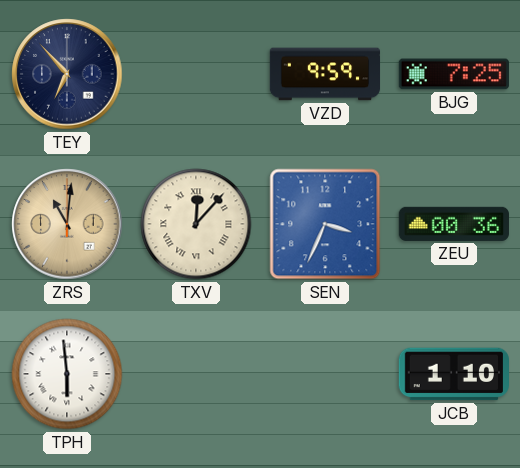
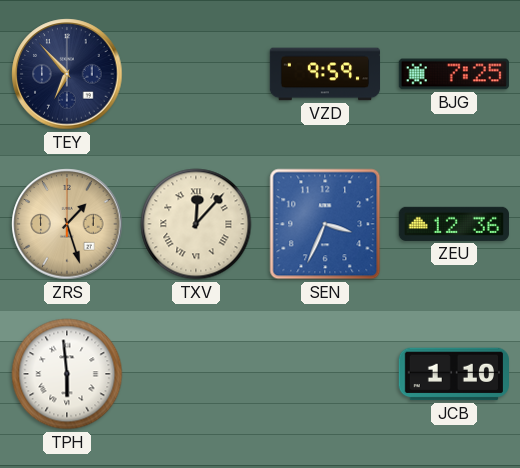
ZRS: 11:01 -> 1:27
ZEU: 00:36 -> 12:36
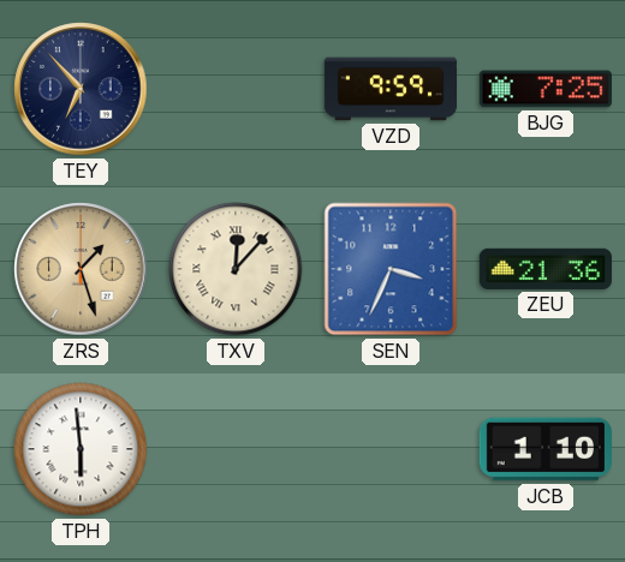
ZEU: 12:36 -> 21:36
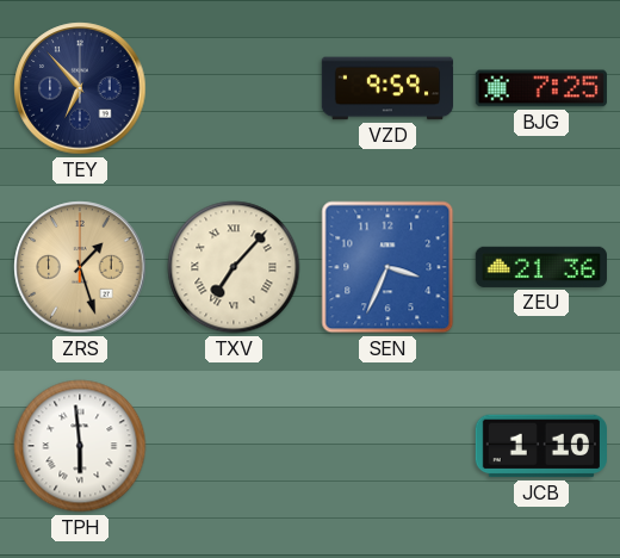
TXV: 12:07 -> 7:07
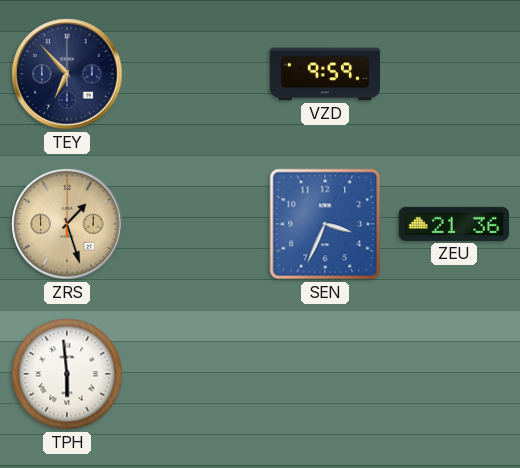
BJG: 7:25 -> none
TXV: 7:07 -> none
JCB: 1:10 -> none
